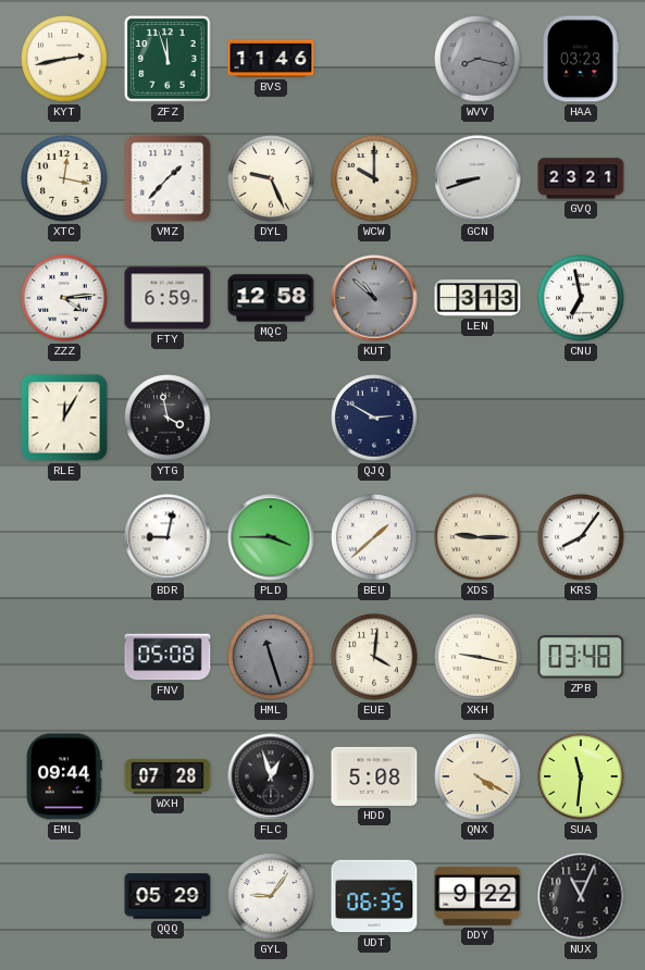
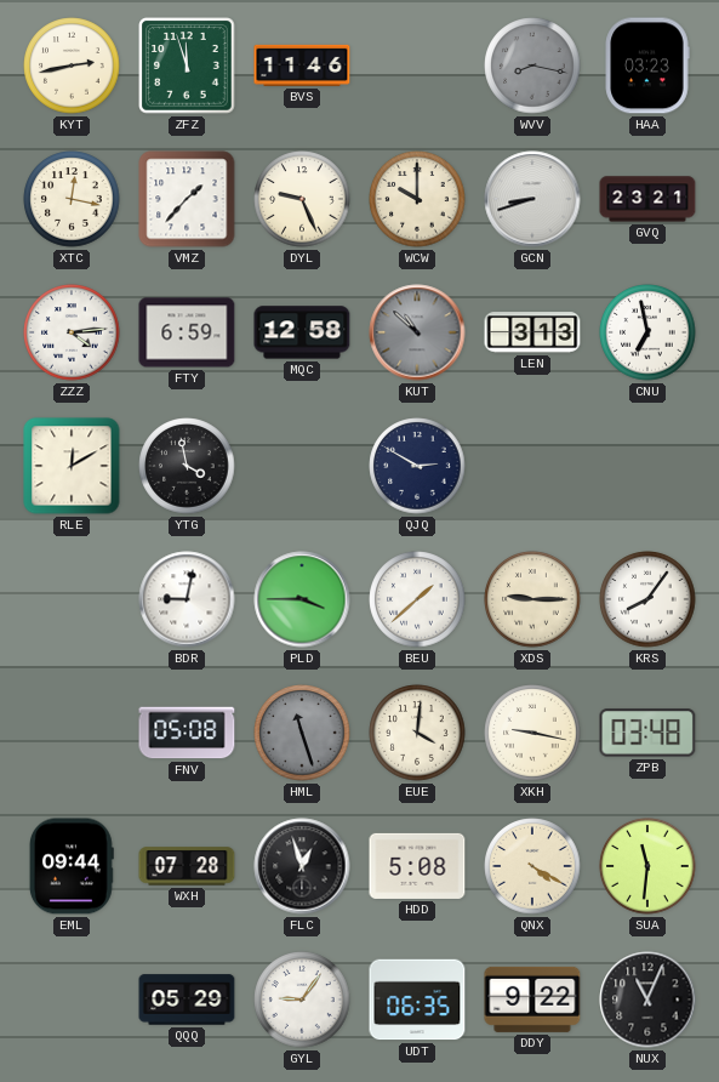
RLE: 12:05 -> 12:10
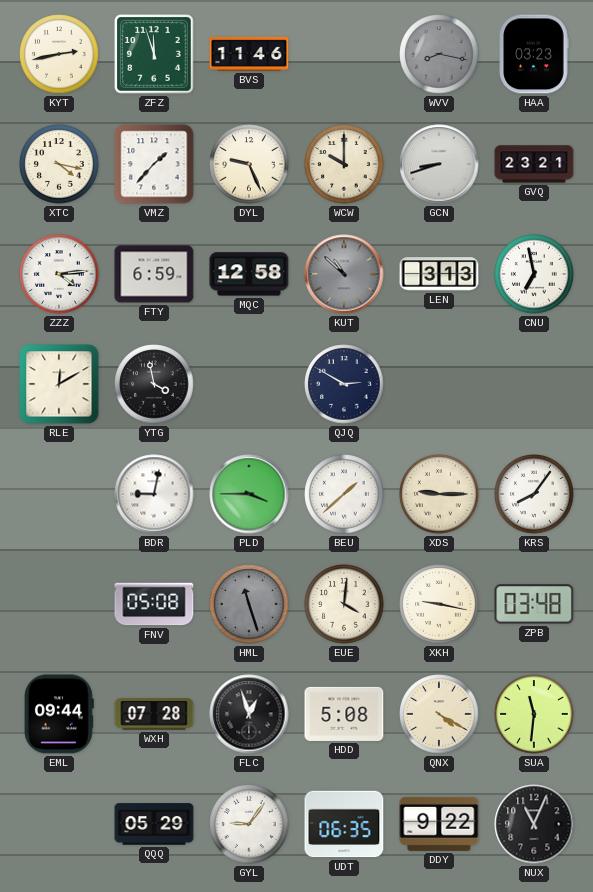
XTC: 12:17 -> 4:17
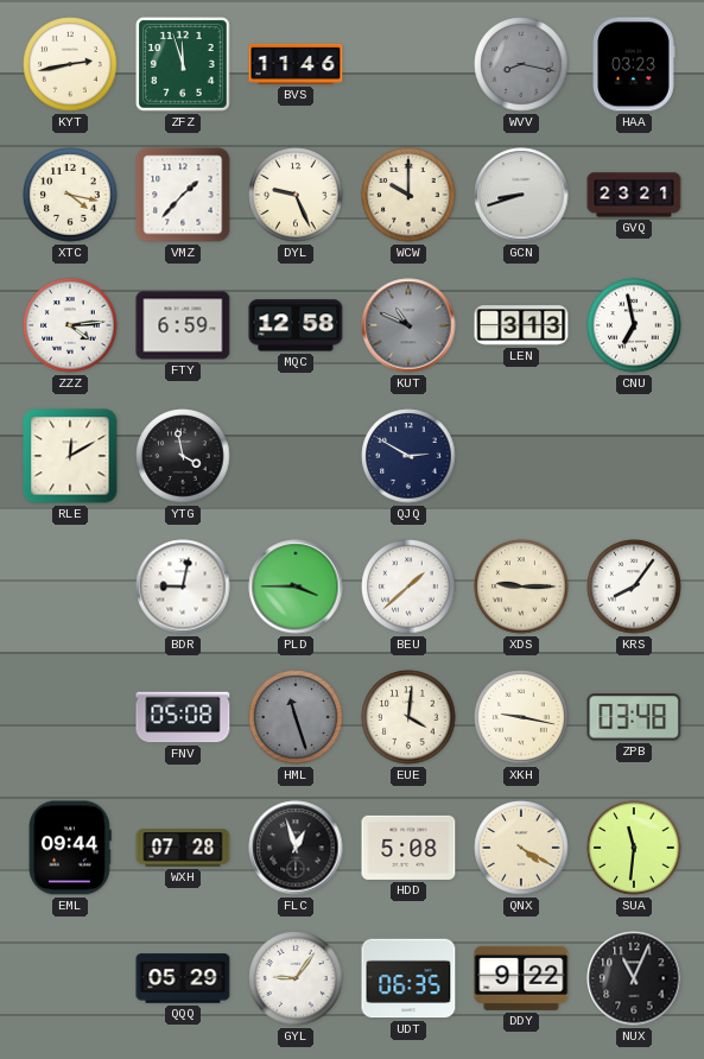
KUT: 10:52 -> 10:49
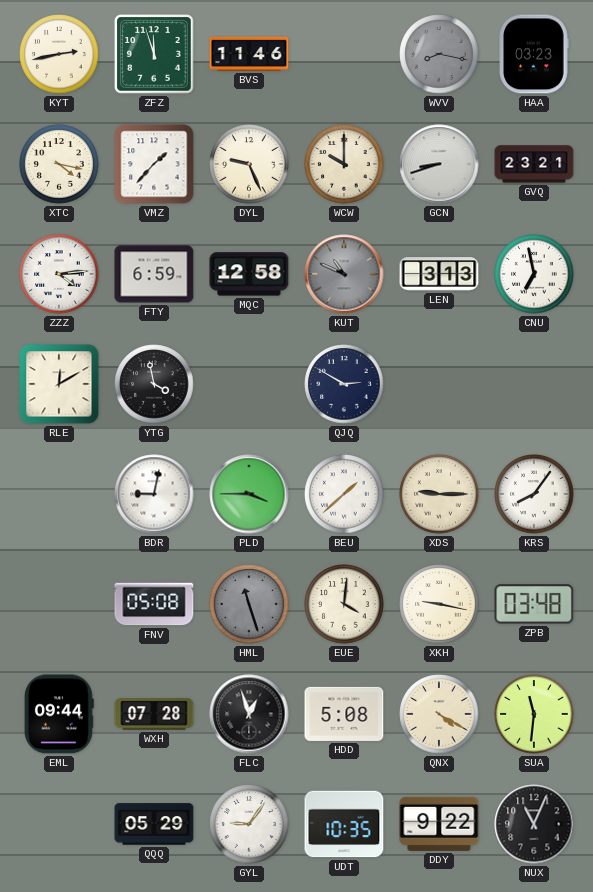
UDT: 06:35 -> 10:35
